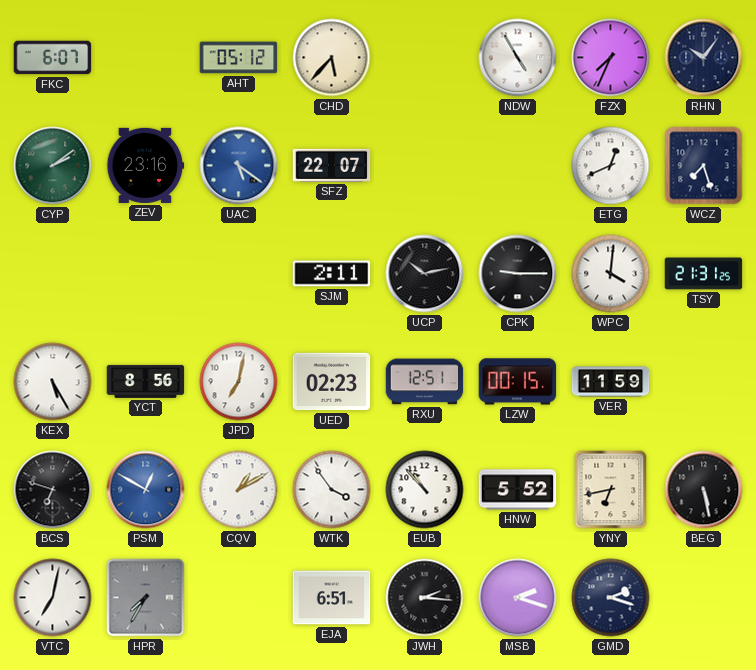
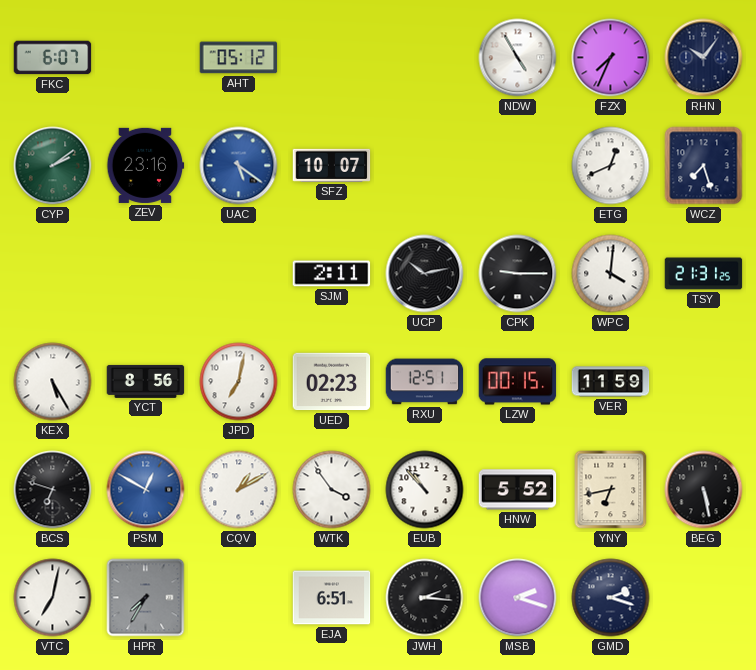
CHD: 5:37 -> none
SFZ: 22:07 -> 10:07
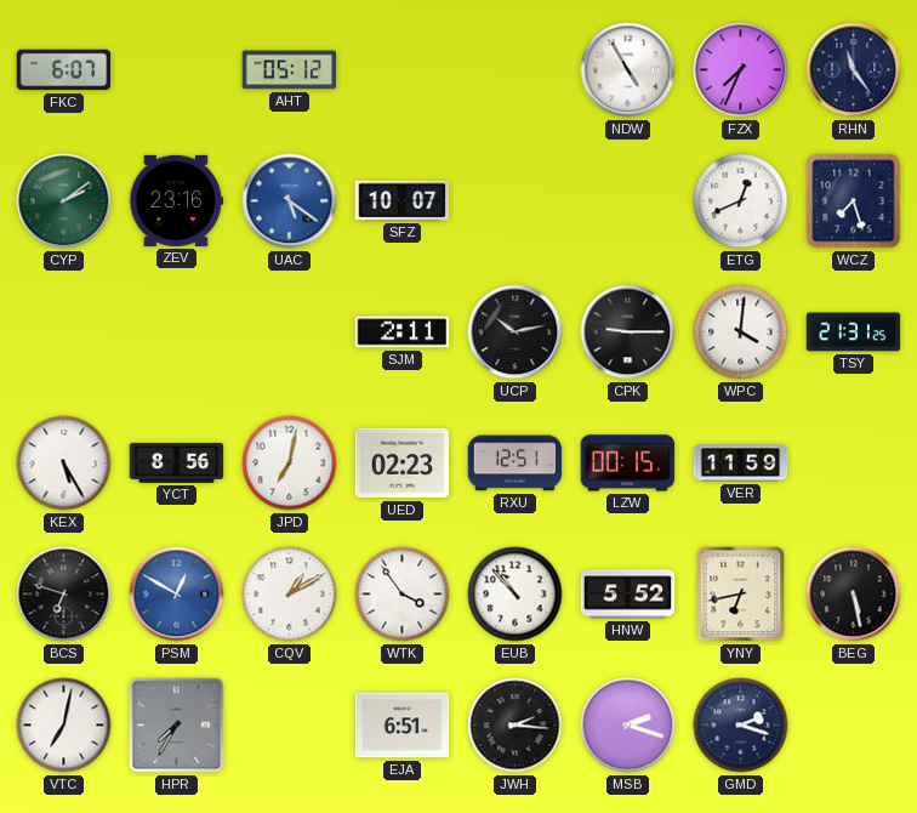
RHN: 10:06 -> 11:24
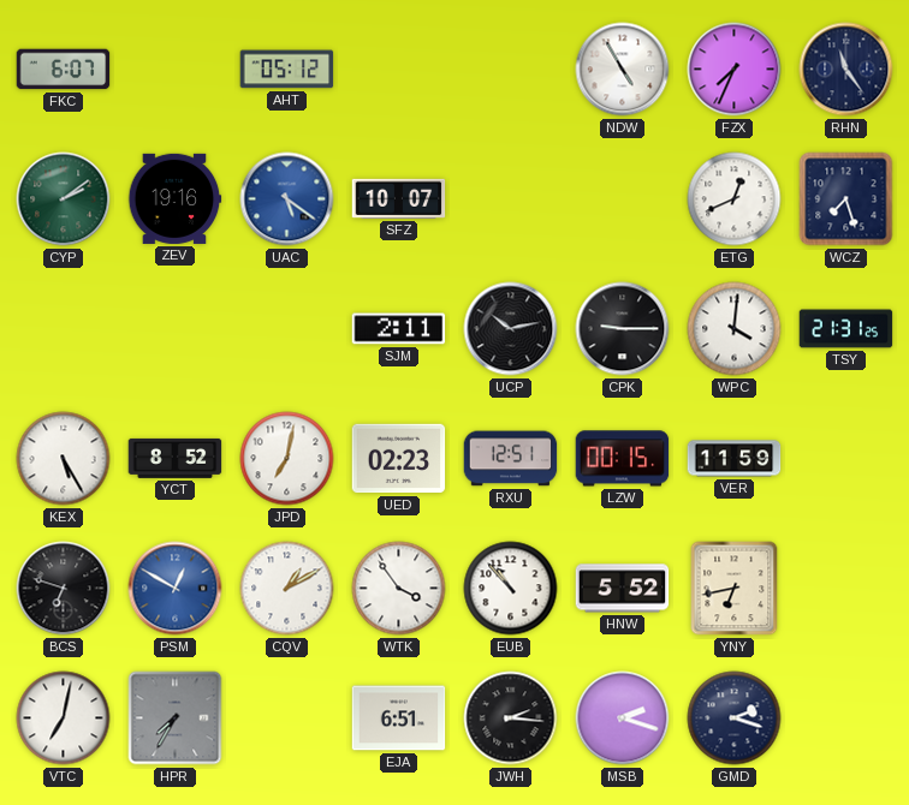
ZEV: 23:16 -> 19:16
YCT: 8:56 -> 8:52
BEG: 5:28 -> none
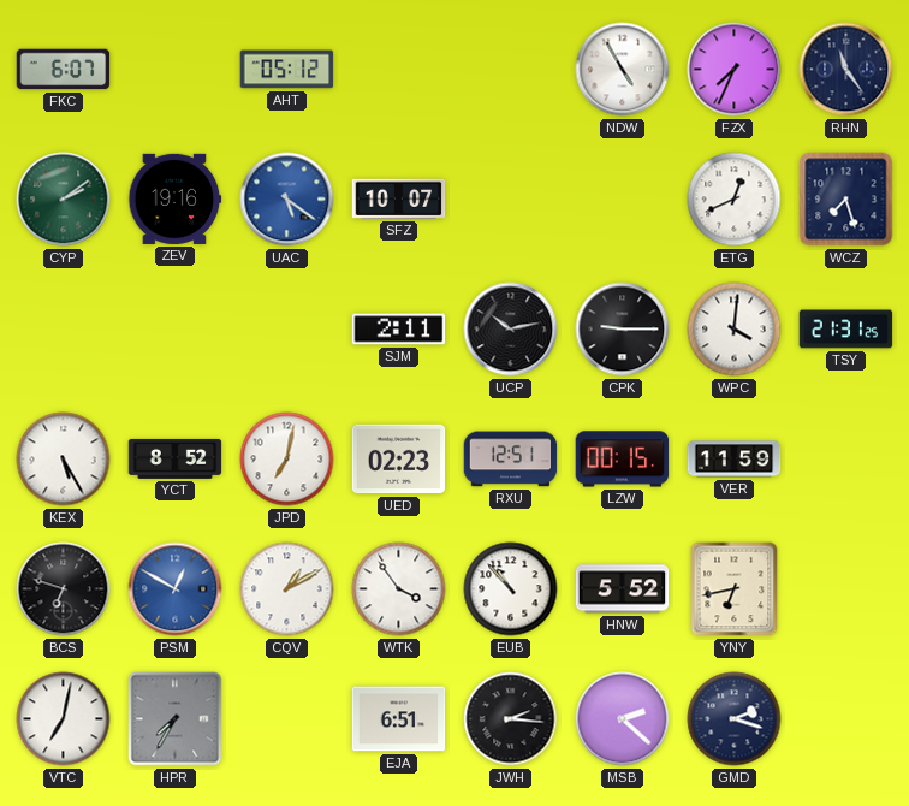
MSB: 2:18 -> 2:22
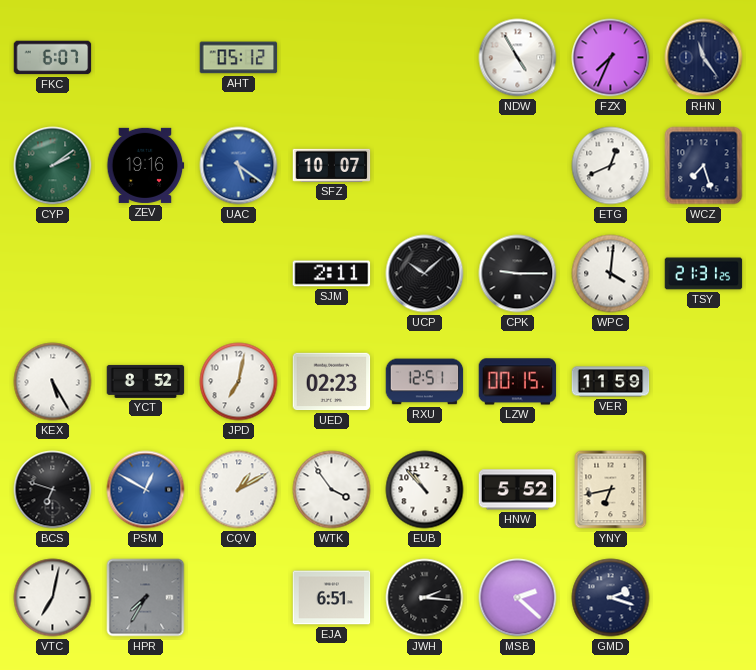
UCP: 10:13 -> 10:08
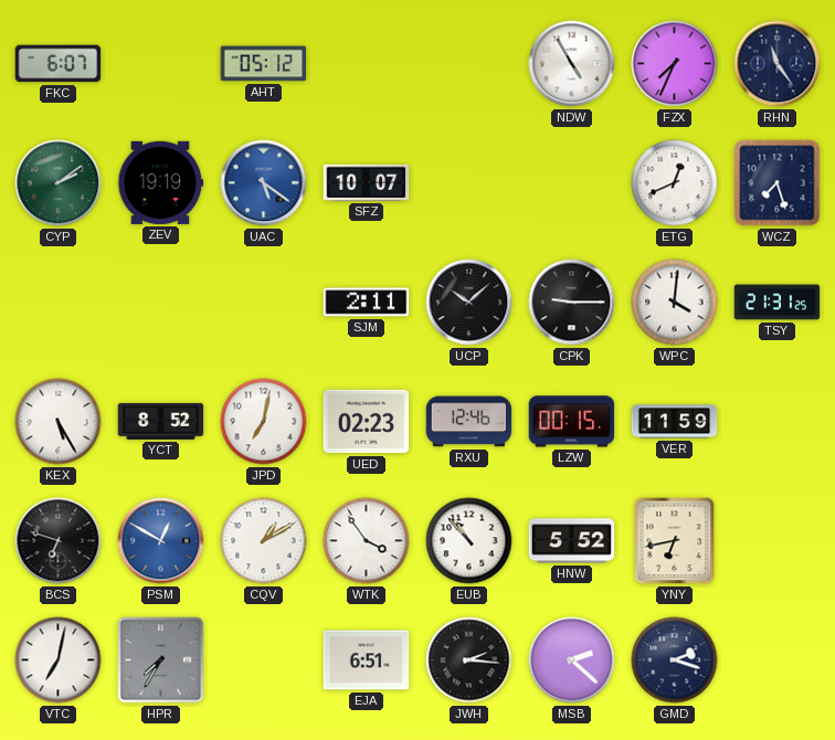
ZEV: 19:16 -> 19:19
RXU: 12:51 -> 12:46
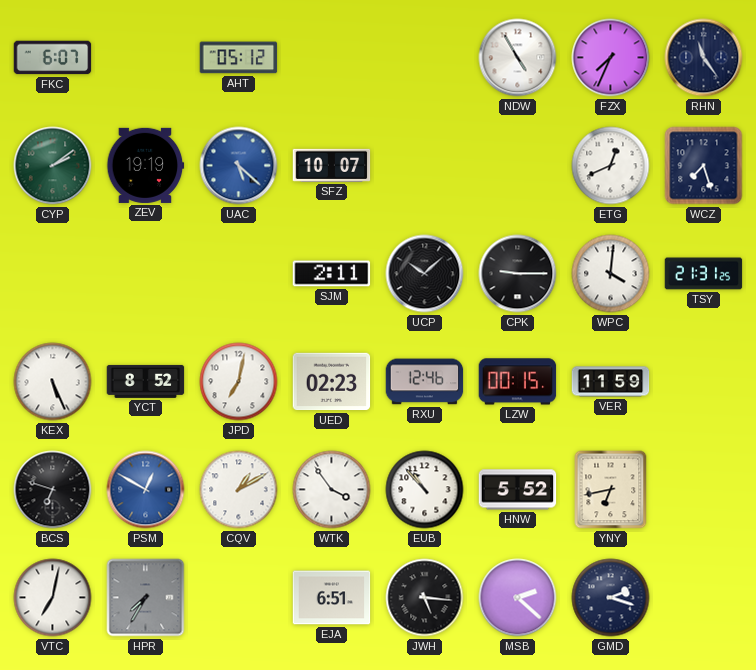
UAC: 5:21 -> 5:22
KEX: 5:25 -> 5:26
JWH: 2:16 -> 5:16
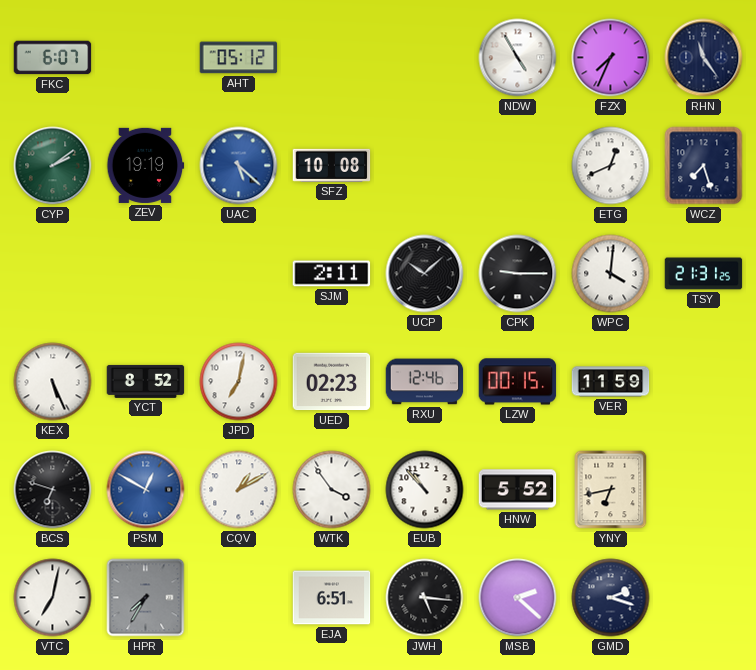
SFZ: 10:07 -> 10:08
